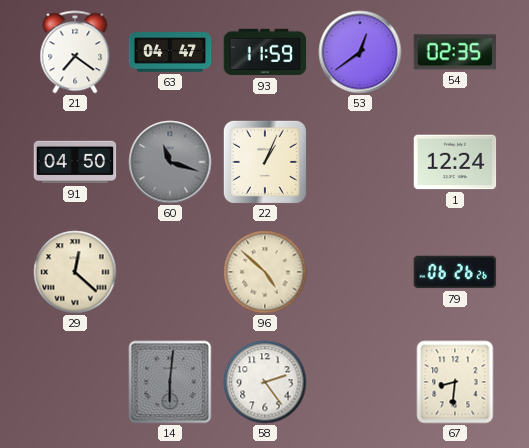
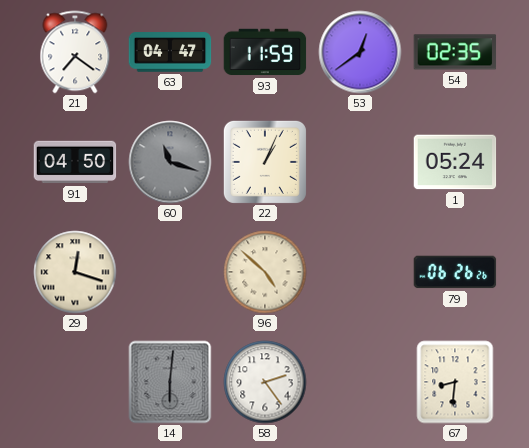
1: 12:24 -> 05:24
29: 12:22 -> 12:18
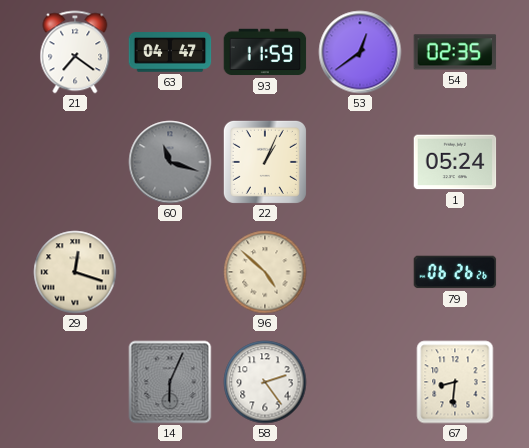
91: 04:50 -> none
14: 6:01 -> 6:04
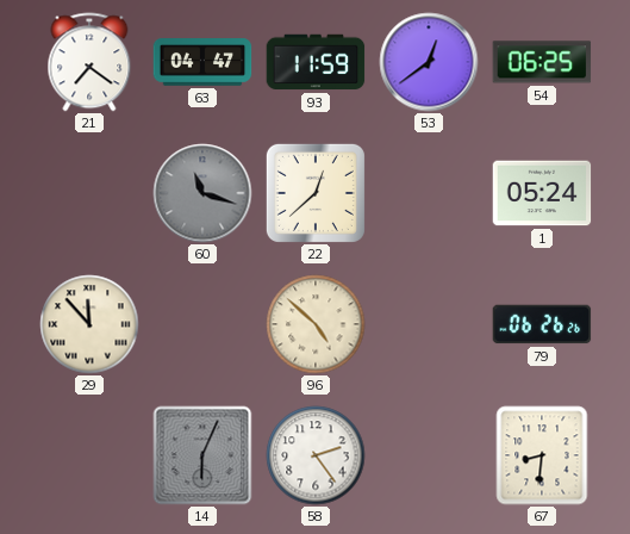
54: 02:35 -> 06:25
22: 1:04 -> 12:38
29: 12:18 -> 11:53
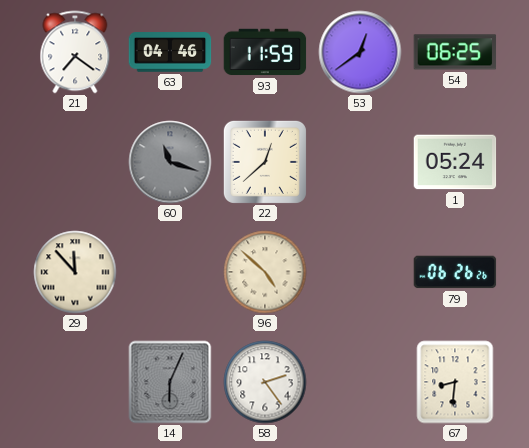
63: 04:47 -> 04:46
